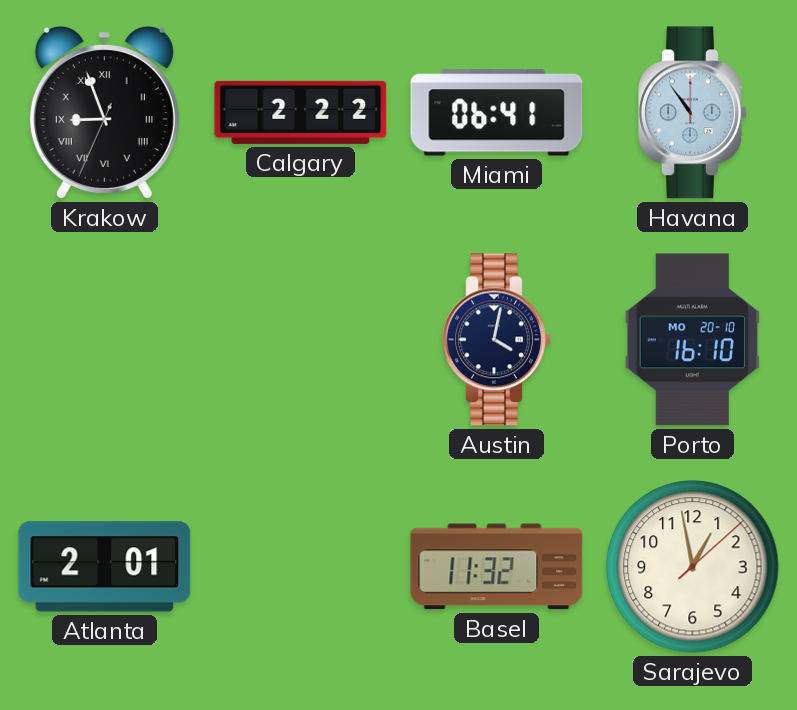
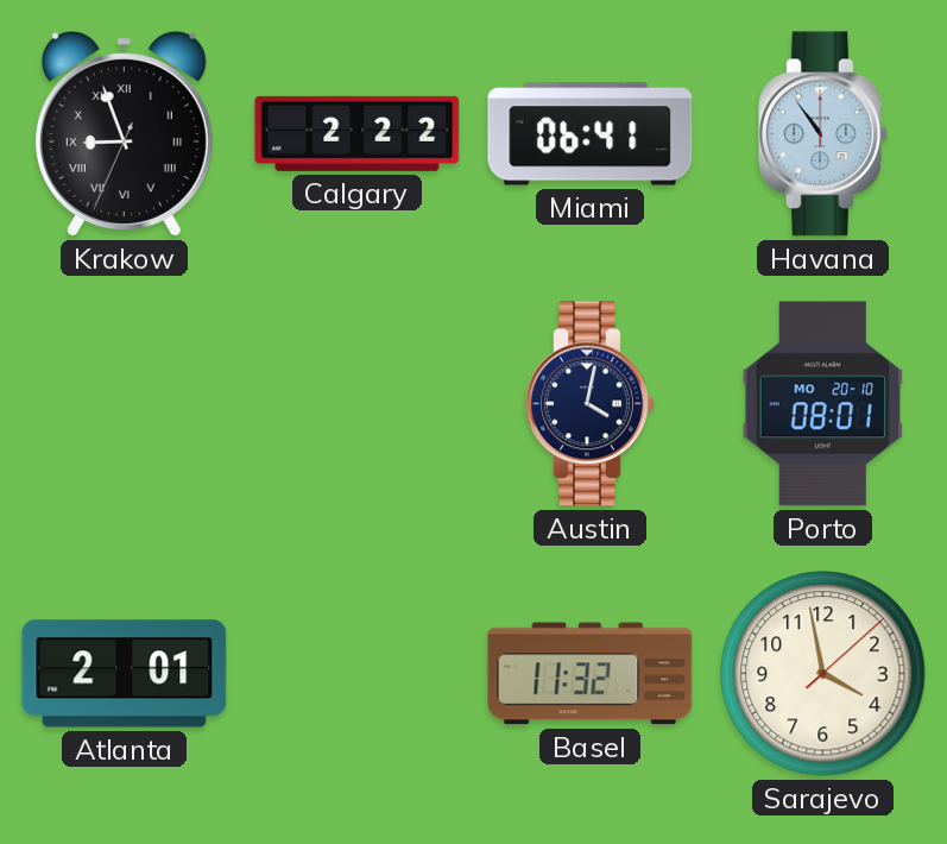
Porto: 16:10 -> 08:01
Sarajevo: 12:58 -> 3:58
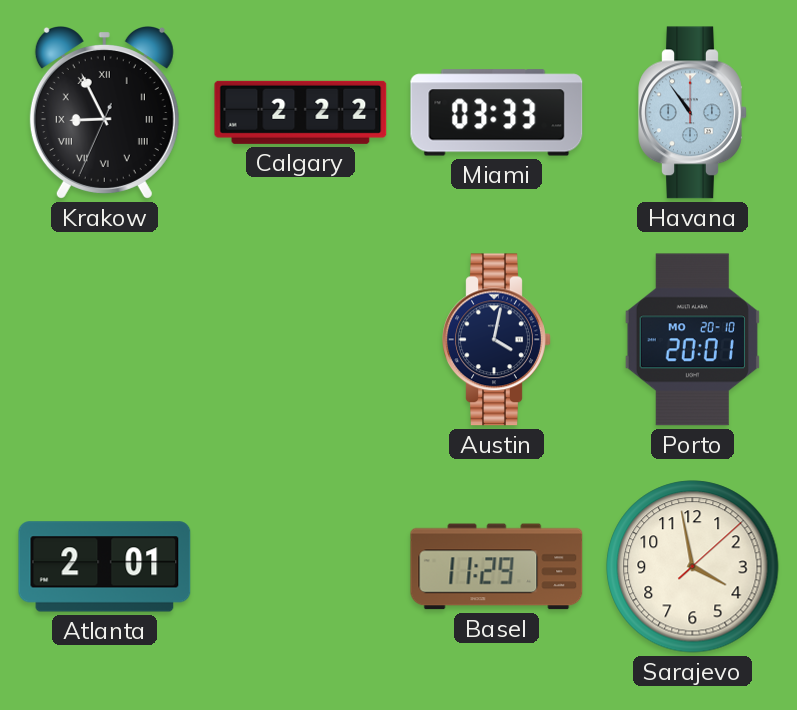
Krakow: 8:56 -> 8:55
Miami: 06:41 -> 03:33
Porto: 08:01 -> 20:01
Basel: 11:32 -> 11:29
